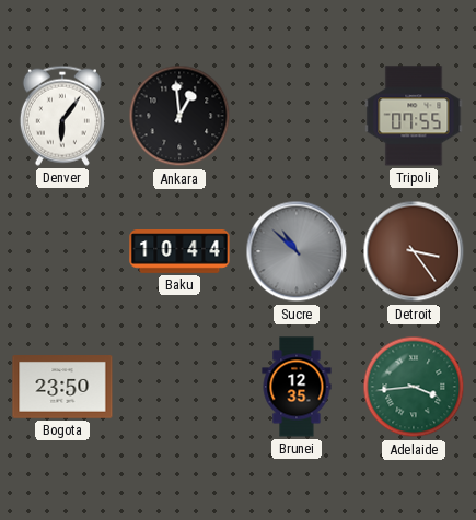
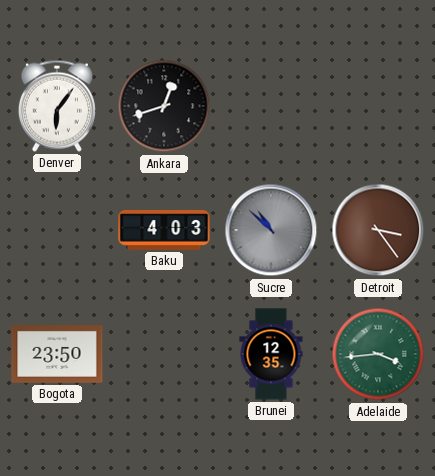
Ankara: 12:59 -> 12:42
Tripoli: 07:55 -> none
Baku: 10:44 -> 4:03
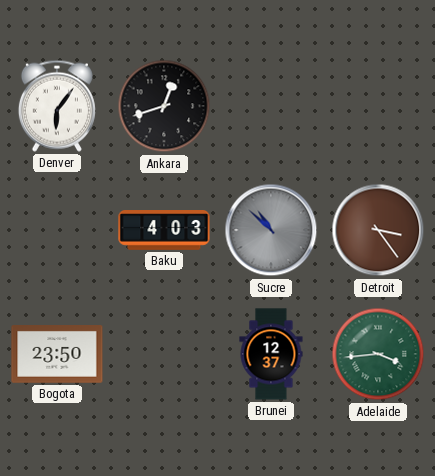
Brunei: 12:35 -> 12:37
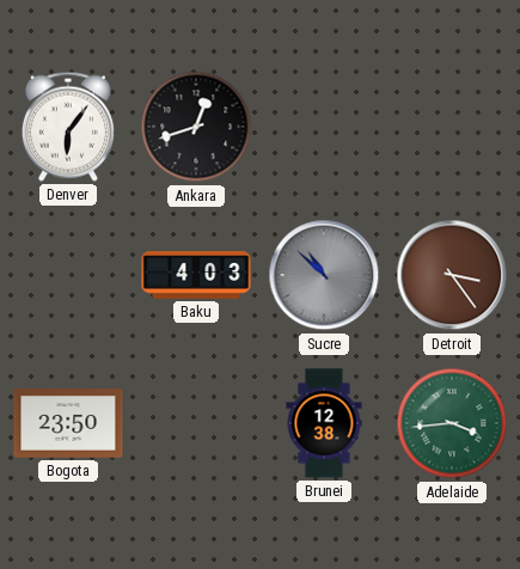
Brunei: 12:37 -> 12:38
